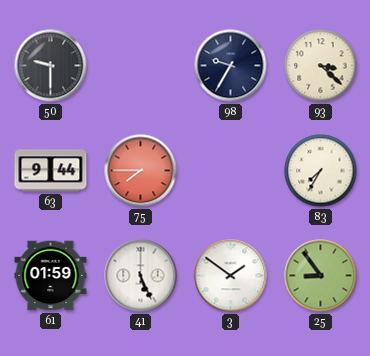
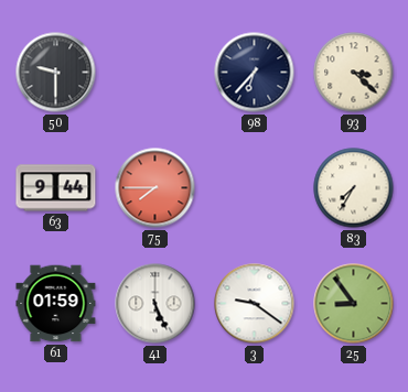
98: 9:35 -> 6:37
3: 1:51 -> 9:21
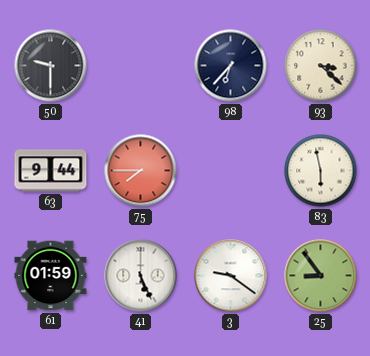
83: 7:35 -> 5:58
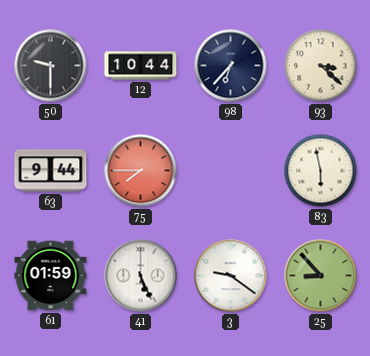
12: none -> 10:44
25: 8:54 -> 8:53
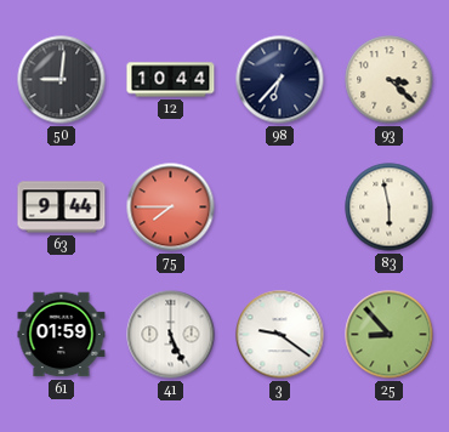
50: 9:30 -> 9:01
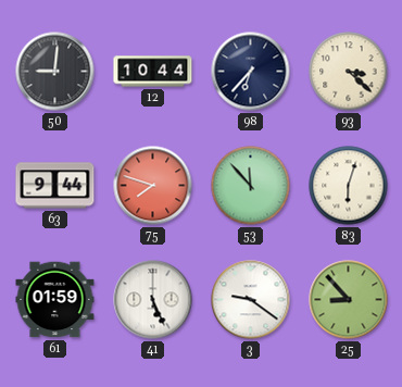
75: 7:45 -> 7:48
53: none -> 11:53
83: 5:58 -> 6:03
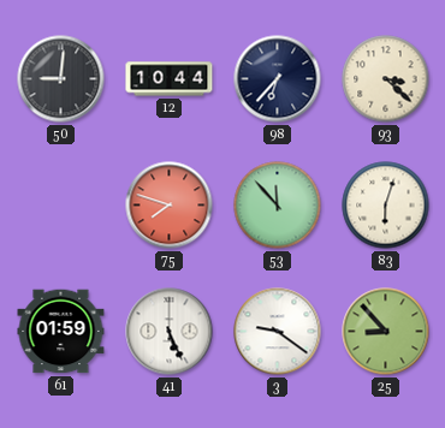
63: 9:44 -> none
